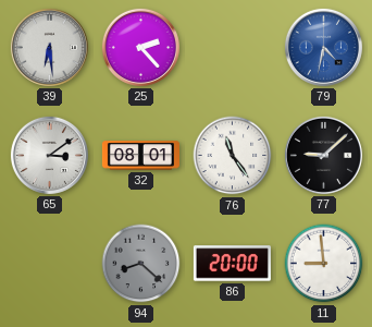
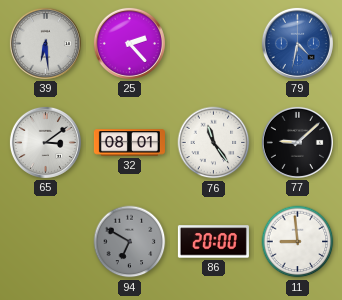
94: 8:22 -> 6:50
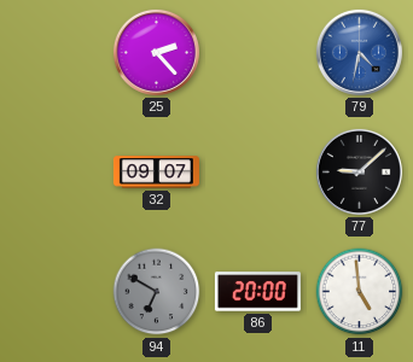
39: 6:29 -> none
65: 3:09 -> none
32: 08:01 -> 09:07
76: 11:24 -> none
11: 8:59 -> 4:59
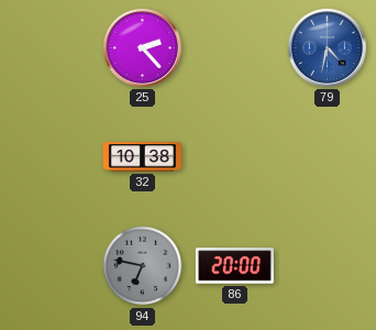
32: 09:07 -> 10:38
77: 9:08 -> none
94: 6:50 -> 6:47
11: 4:59 -> none
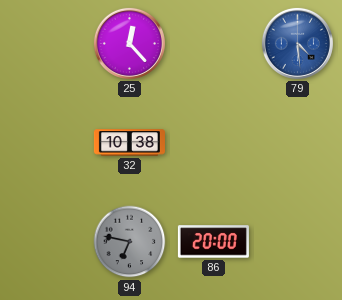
25: 2:23 -> 12:23
79: 4:32 -> 4:29
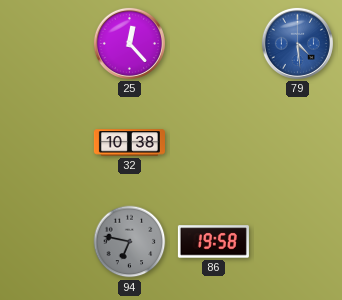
86: 20:00 -> 19:58
